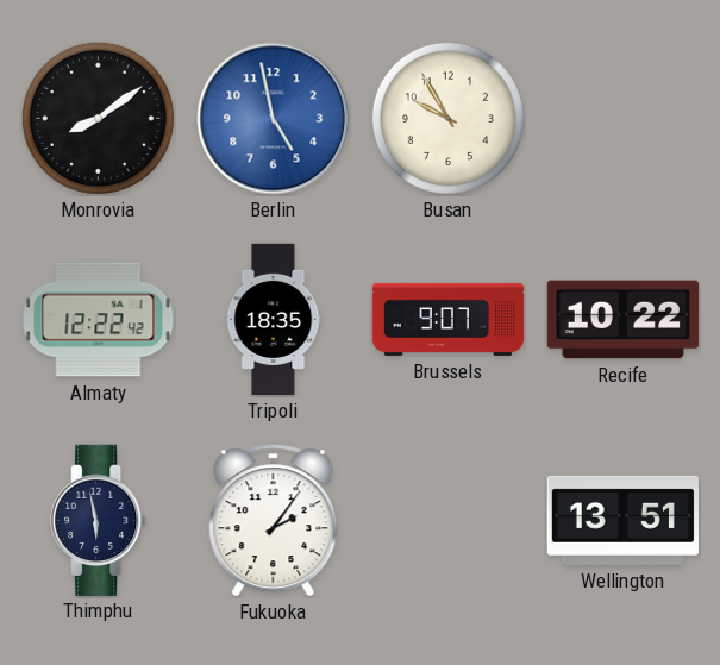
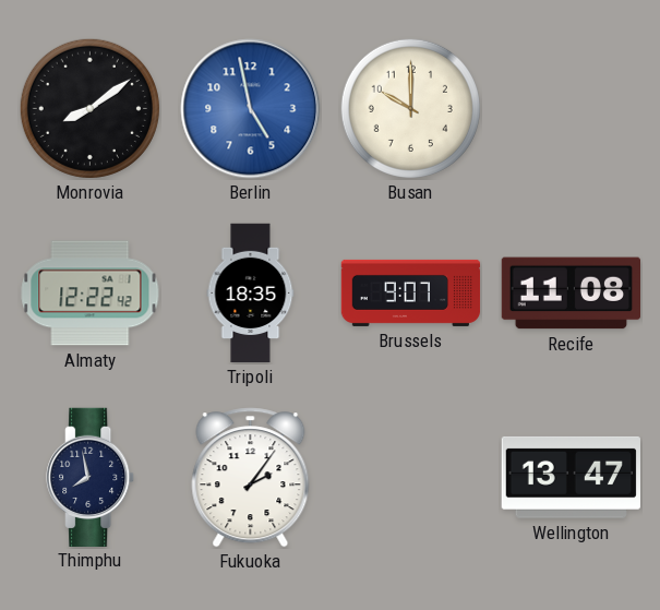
Busan: 9:55 -> 10:00
Recife: 10:22 -> 11:08
Thimphu: 5:58 -> 7:58
Wellington: 13:51 -> 13:47
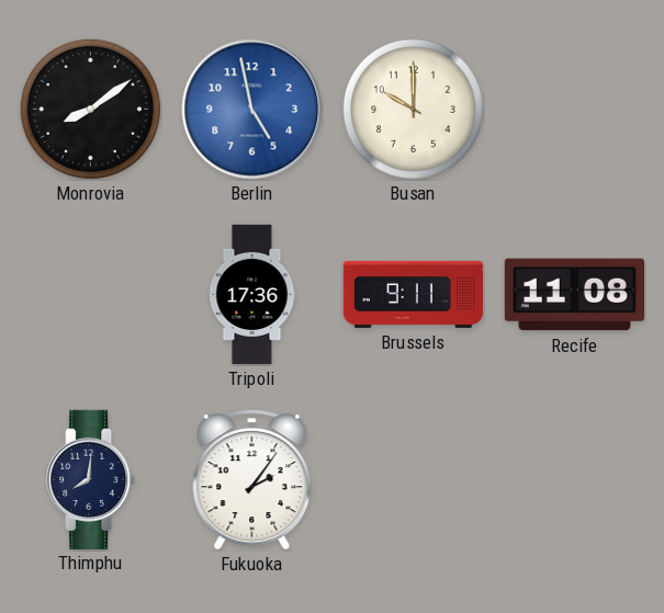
Almaty: 12:22 -> none
Tripoli: 18:35 -> 17:36
Brussels: 9:07 -> 9:11
Thimphu: 7:58 -> 8:01
Wellington: 13:47 -> none
